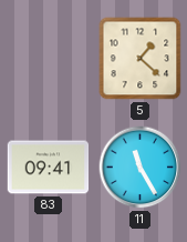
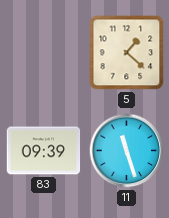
83: 09:41 -> 09:39
11: 11:25 -> 11:27
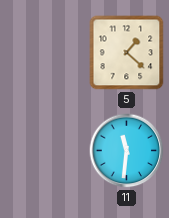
83: 09:39 -> none
11: 11:27 -> 11:31
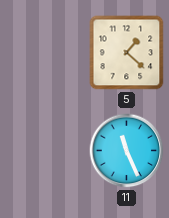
11: 11:31 -> 11:26
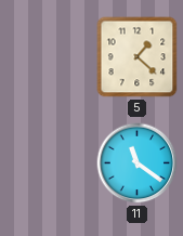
11: 11:26 -> 11:21
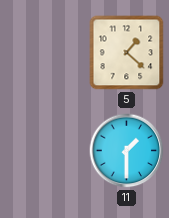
11: 11:21 -> 1:30
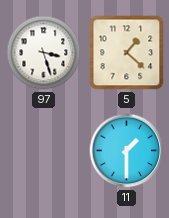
97: none -> 3:27
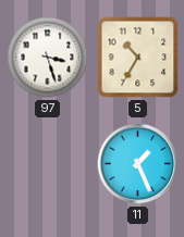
5: 1:22 -> 10:35
11: 1:30 -> 1:26
